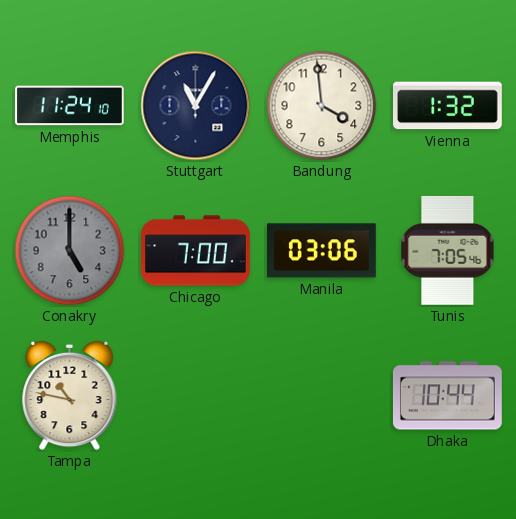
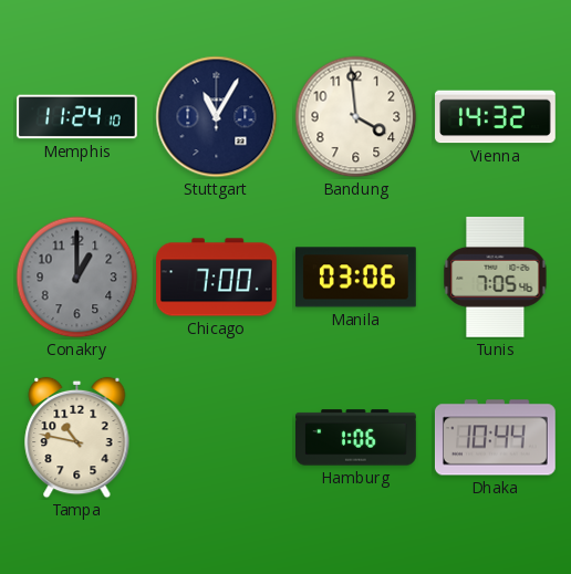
Vienna: 1:32 -> 14:32
Conakry: 5:00 -> 1:00
Hamburg: none -> 1:06
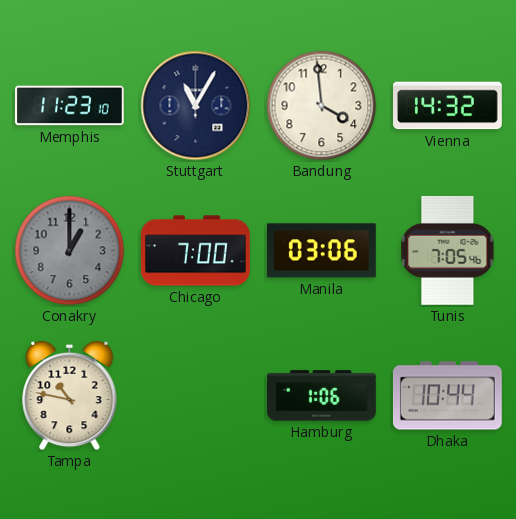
Memphis: 11:24 -> 11:23
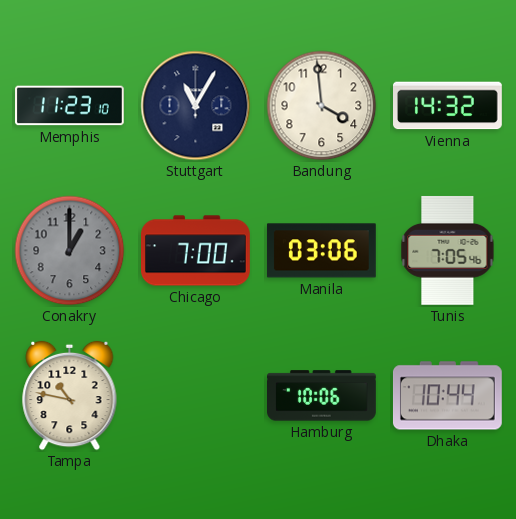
Hamburg: 1:06 -> 10:06
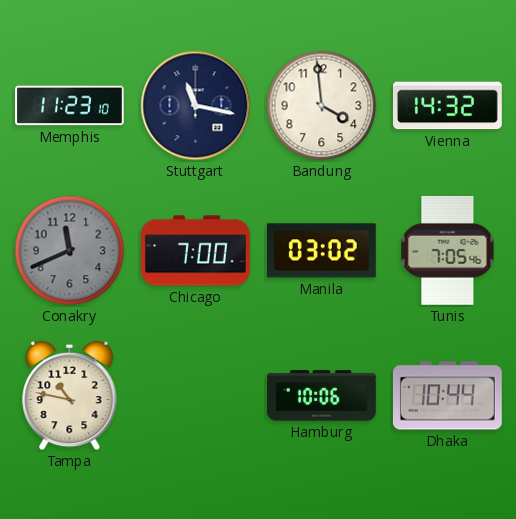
Stuttgart: 11:05 -> 11:17
Conakry: 1:00 -> 11:41
Manila: 03:06 -> 03:02
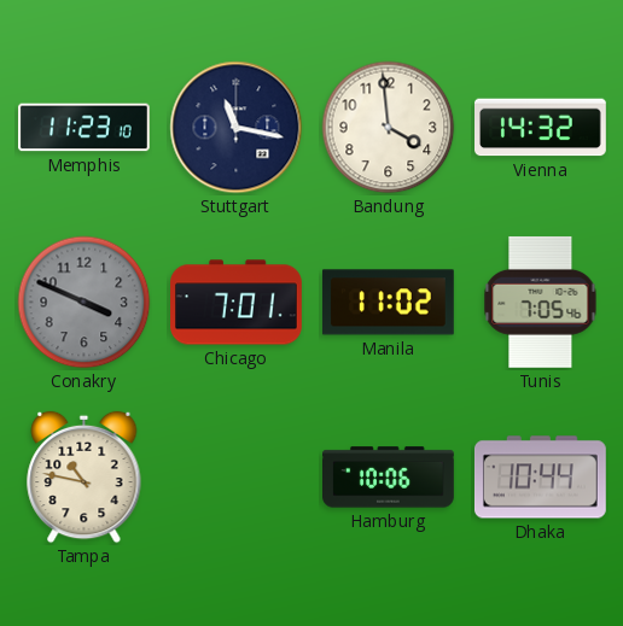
Conakry: 11:41 -> 3:49
Chicago: 7:00 -> 7:01
Manila: 03:02 -> 11:02
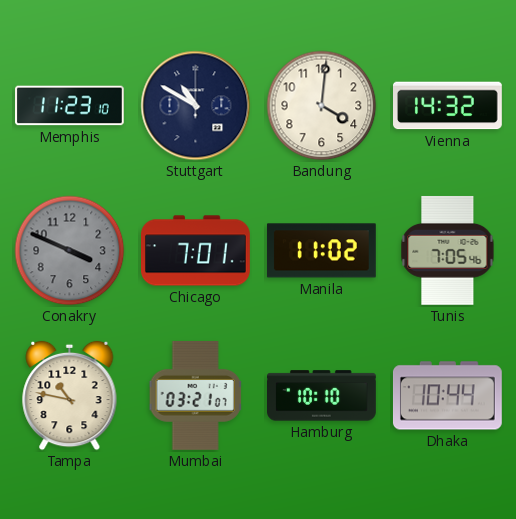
Stuttgart: 11:17 -> 10:50
Bandung: 3:59 -> 4:01
Mumbai: none -> 03:21
Hamburg: 10:06 -> 10:10
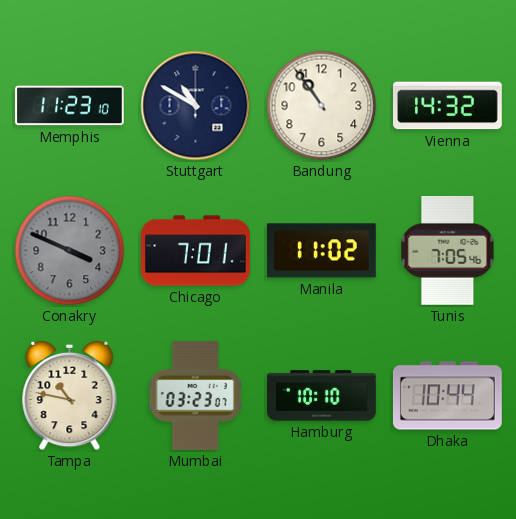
Bandung: 4:01 -> 10:54
Mumbai: 03:21 -> 03:23
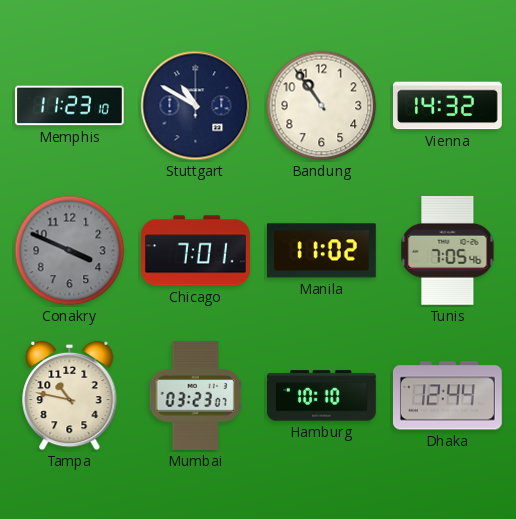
Dhaka: 10:44 -> 12:44
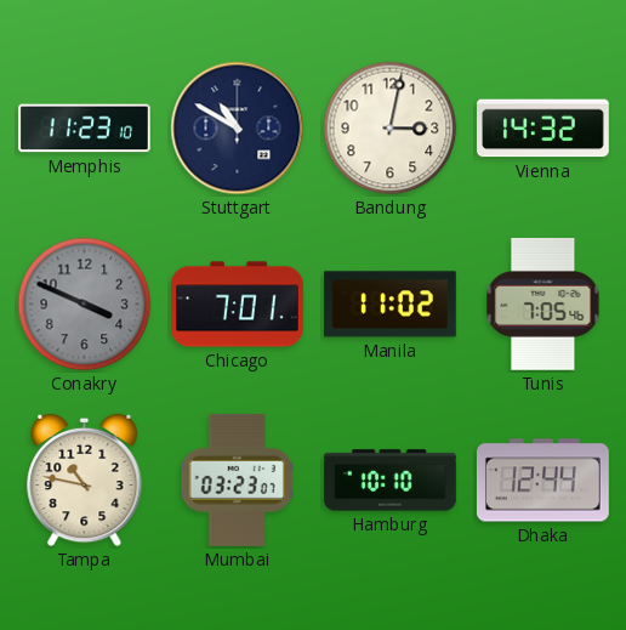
Bandung: 10:54 -> 3:02
